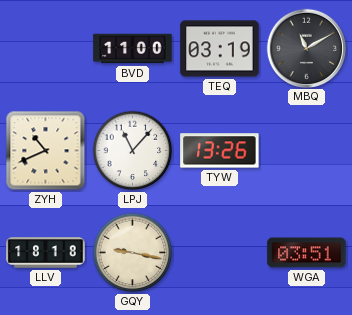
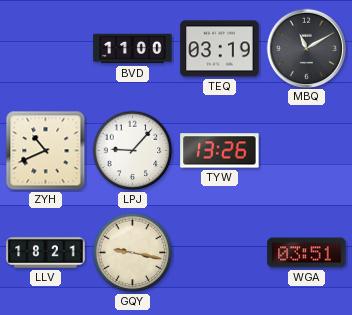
LPJ: 11:07 -> 9:07
LLV: 18:18 -> 18:21
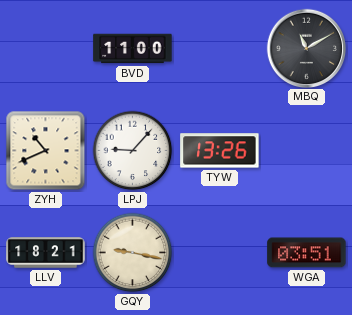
TEQ: 03:19 -> none
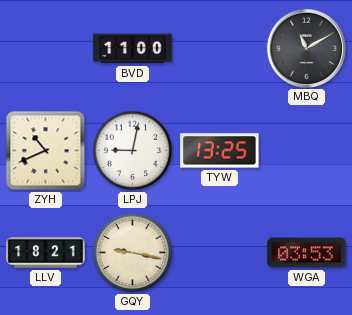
LPJ: 9:07 -> 9:02
TYW: 13:26 -> 13:25
WGA: 03:51 -> 03:53
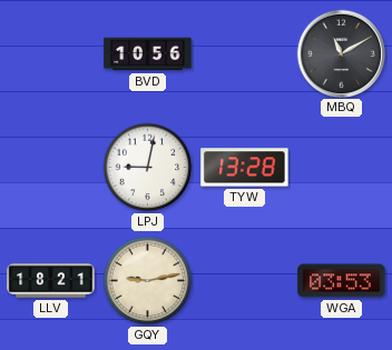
BVD: 11:00 -> 10:56
ZYH: 10:41 -> none
TYW: 13:25 -> 13:28
GQY: 9:17 -> 9:13
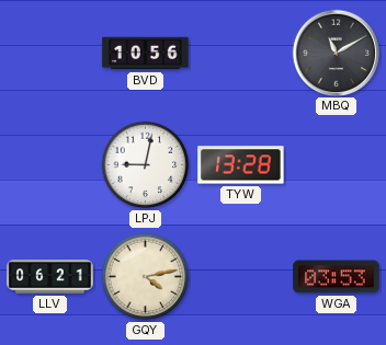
LLV: 18:21 -> 06:21
GQY: 9:13 -> 4:13
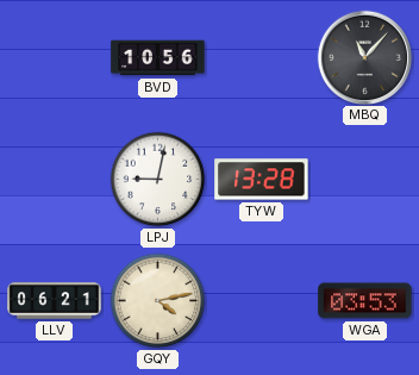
MBQ: 11:10 -> 11:07
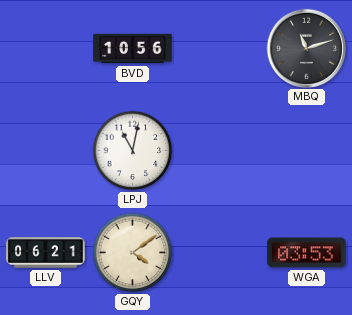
MBQ: 11:07 -> 11:12
LPJ: 9:02 -> 11:02
TYW: 13:28 -> none
GQY: 4:13 -> 4:09
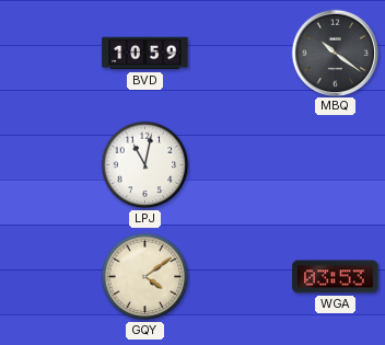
BVD: 10:56 -> 10:59
MBQ: 11:12 -> 10:21
LLV: 06:21 -> none
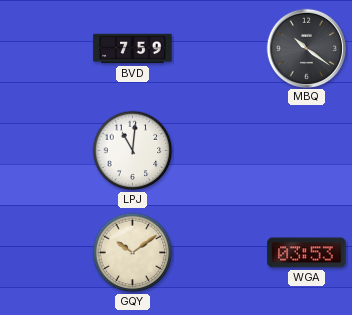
BVD: 10:59 -> 7:59
LPJ: 11:02 -> 11:01
GQY: 4:09 -> 10:09
